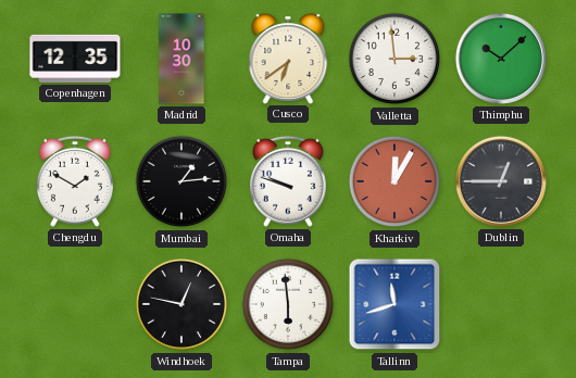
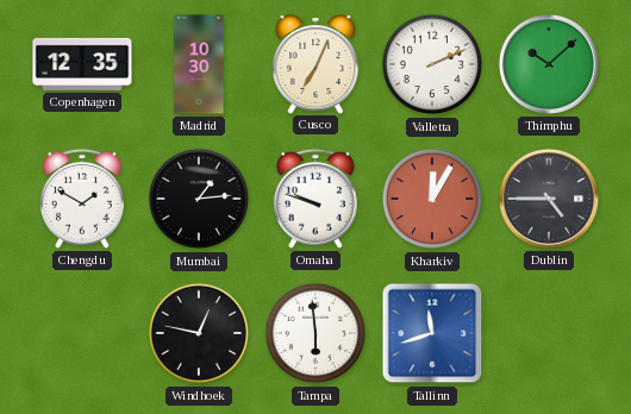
Cusco: 6:39 -> 7:04
Valletta: 2:59 -> 2:11
Dublin: 12:45 -> 4:45
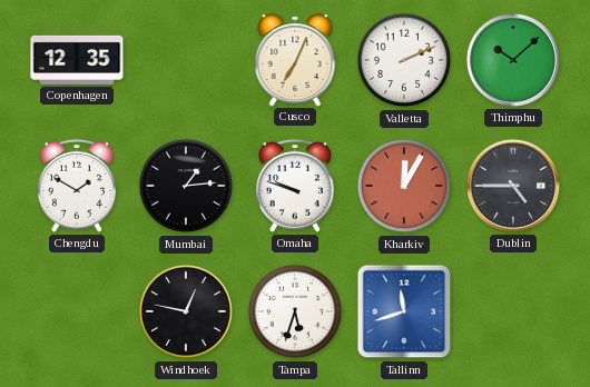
Madrid: 10:30 -> none
Tampa: 5:59 -> 5:33
